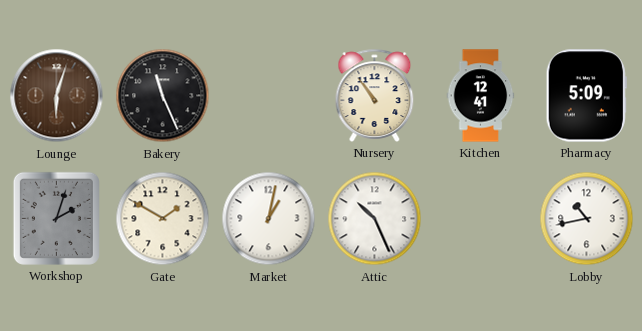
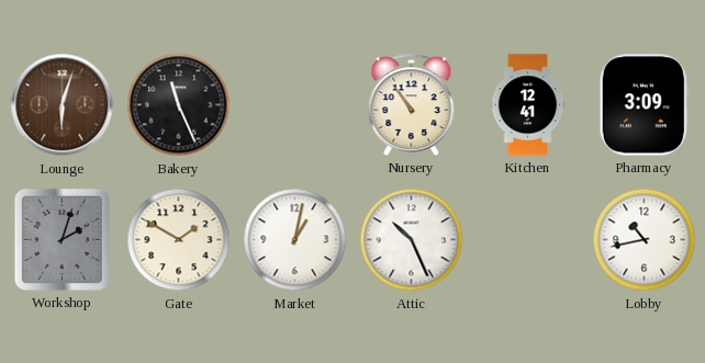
Pharmacy: 5:09 -> 3:09
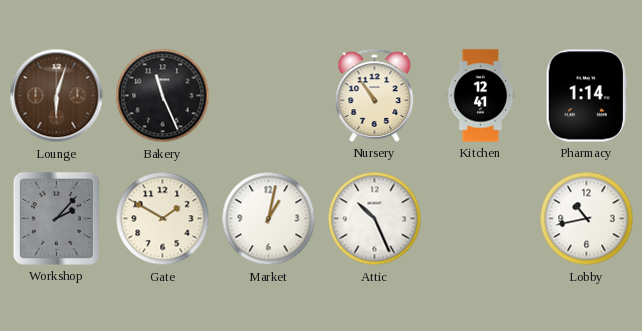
Pharmacy: 3:09 -> 1:14
Workshop: 2:03 -> 2:07
